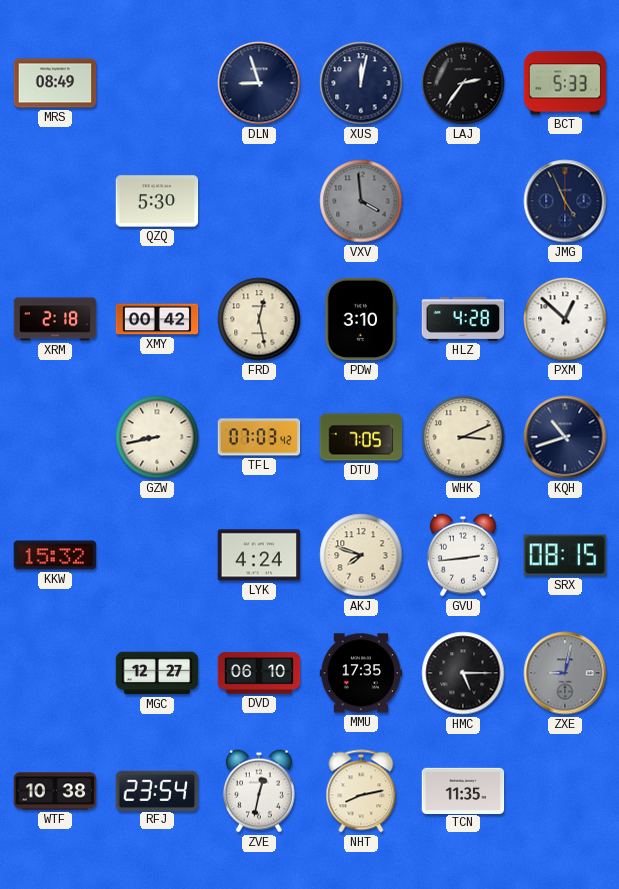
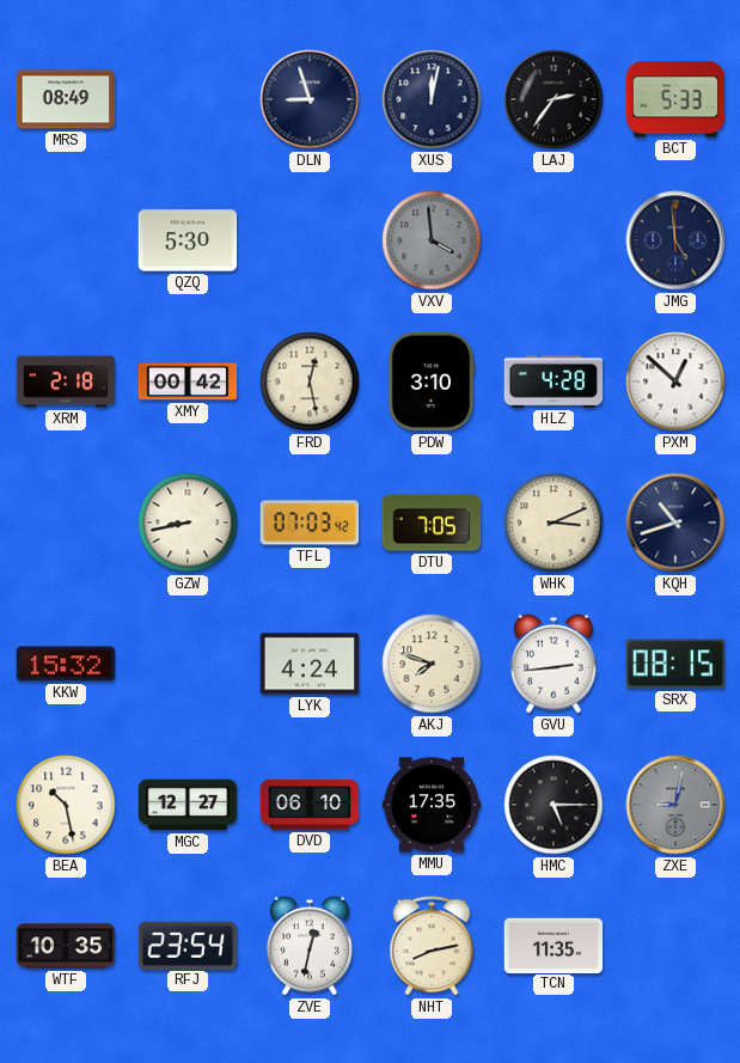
JMG: 4:56 -> 4:59
BEA: none -> 10:28
WTF: 10:38 -> 10:35
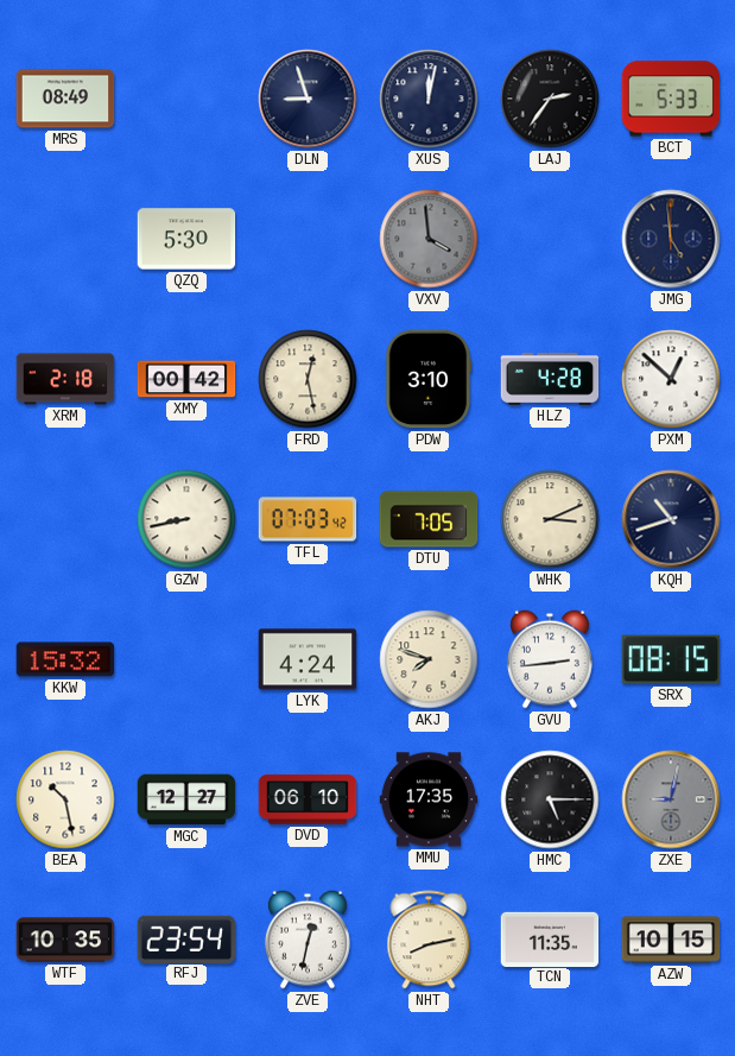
AZW: none -> 10:15
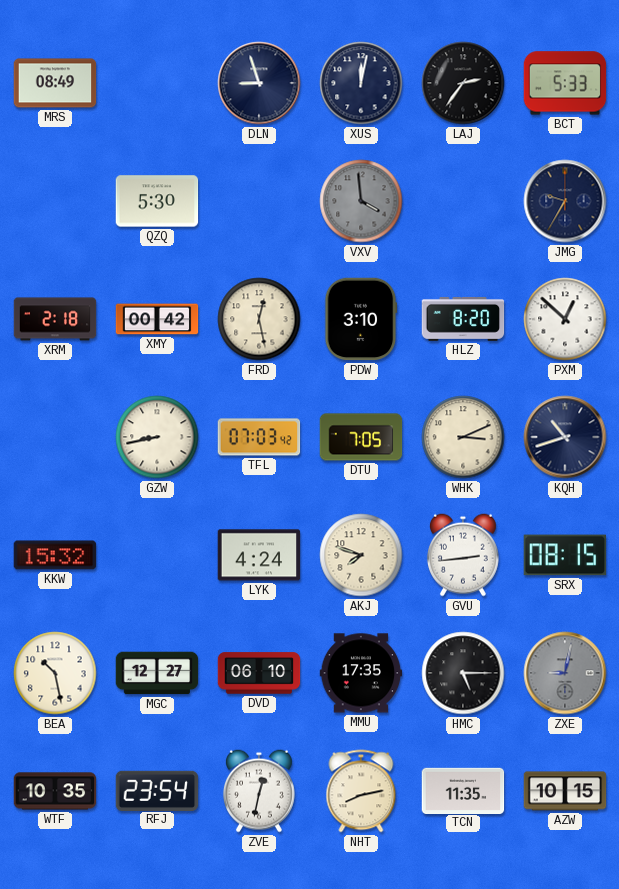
JMG: 4:59 -> 9:35
HLZ: 4:28 -> 8:20
